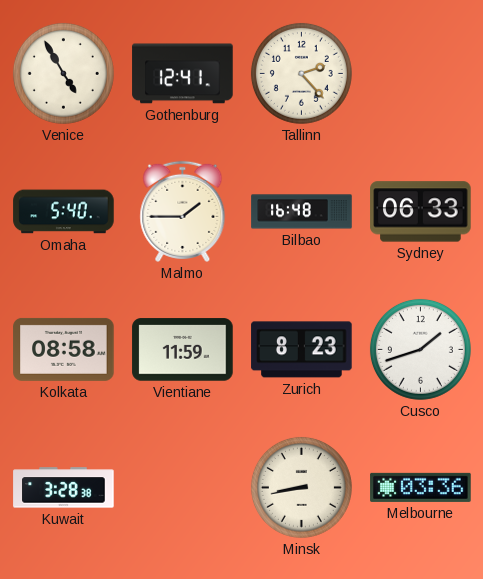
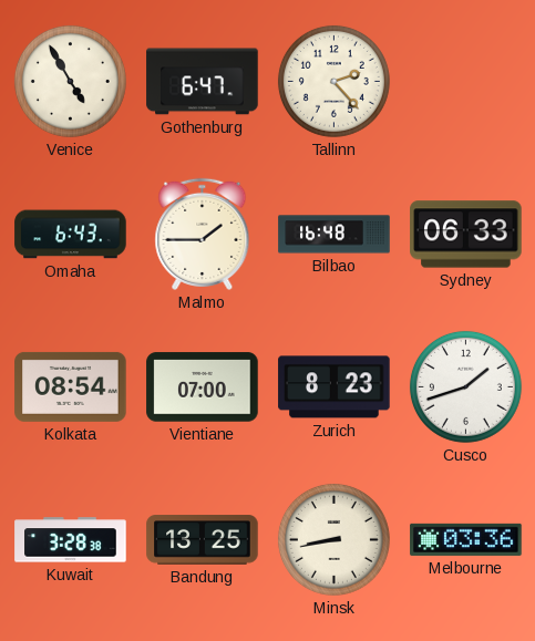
Gothenburg: 12:41 -> 6:47
Omaha: 5:40 -> 6:43
Kolkata: 08:58 -> 08:54
Vientiane: 11:59 -> 07:00
Bandung: none -> 13:25
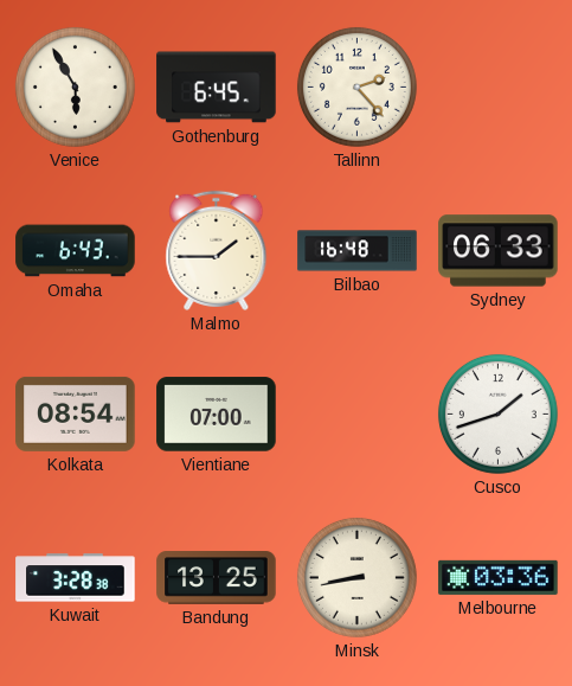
Venice: 4:55 -> 5:55
Gothenburg: 6:47 -> 6:45
Zurich: 8:23 -> none
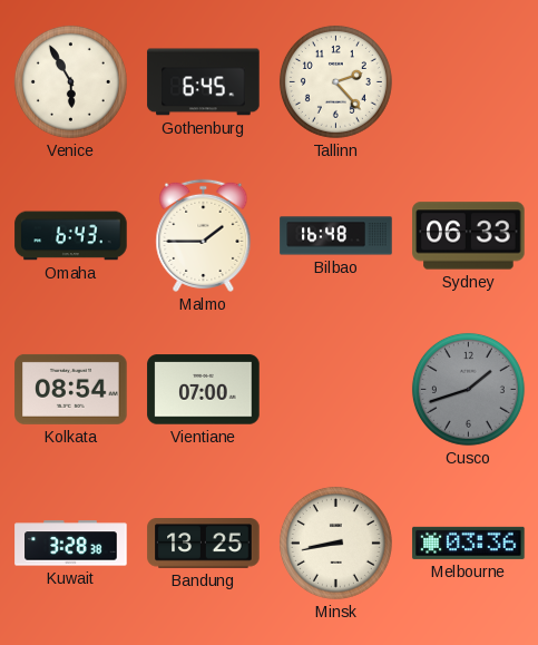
Cusco dial: white -> grey
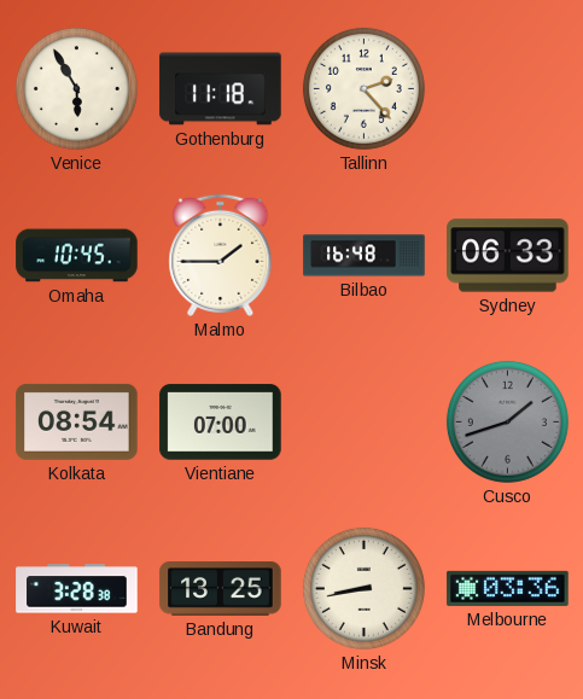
Gothenburg: 6:45 -> 11:18
Omaha: 6:43 -> 10:45
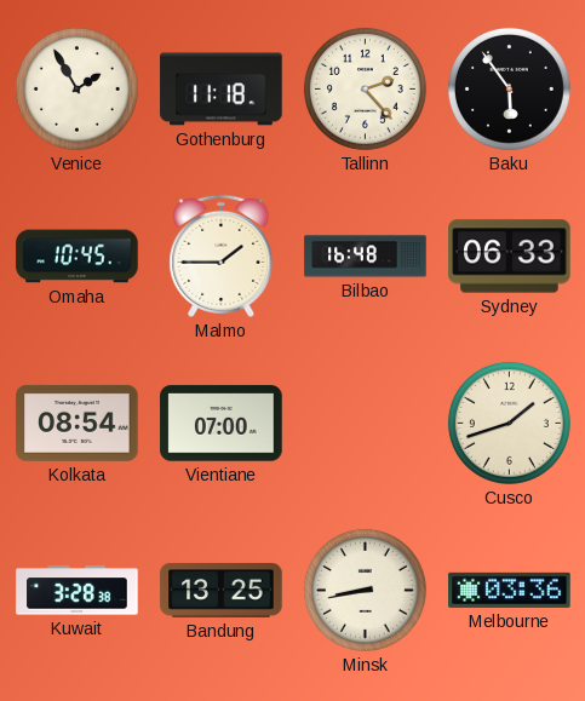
Venice: 5:55 -> 1:55
Baku: none -> 5:54
Cusco dial: grey -> cream
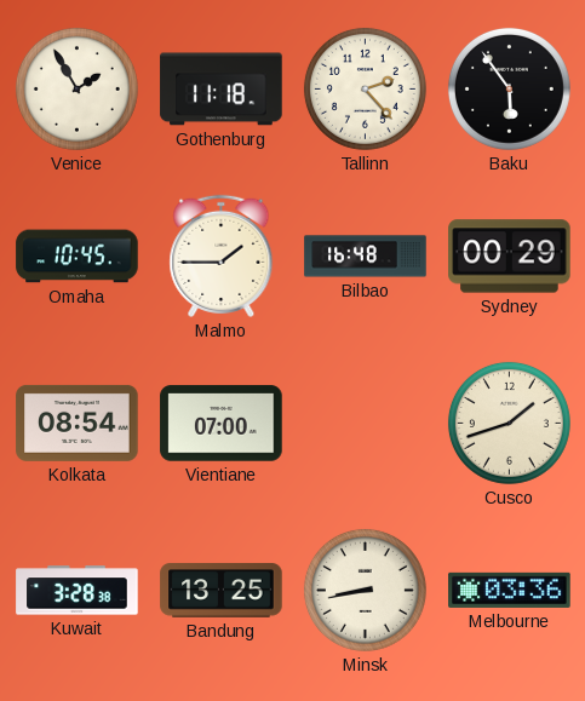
Sydney: 06:33 -> 00:29
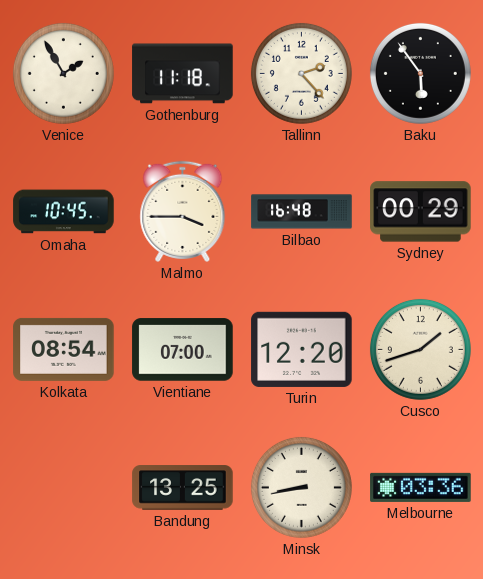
Malmo: 1:45 -> 3:45
Turin: none -> 12:20
Kuwait: 3:28 -> none
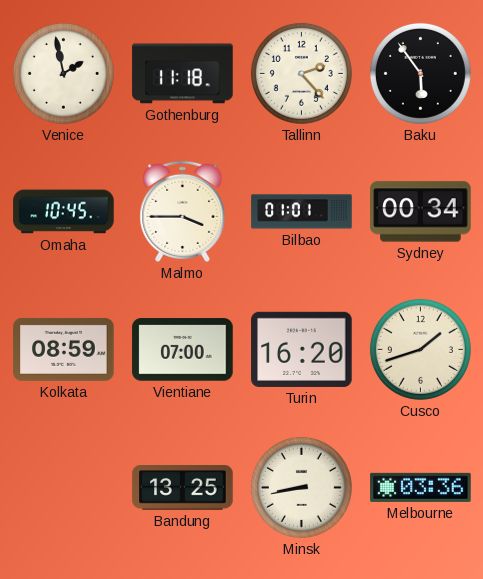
Venice: 1:55 -> 1:58
Bilbao: 16:48 -> 01:01
Sydney: 00:29 -> 00:34
Kolkata: 08:54 -> 08:59
Turin: 12:20 -> 16:20
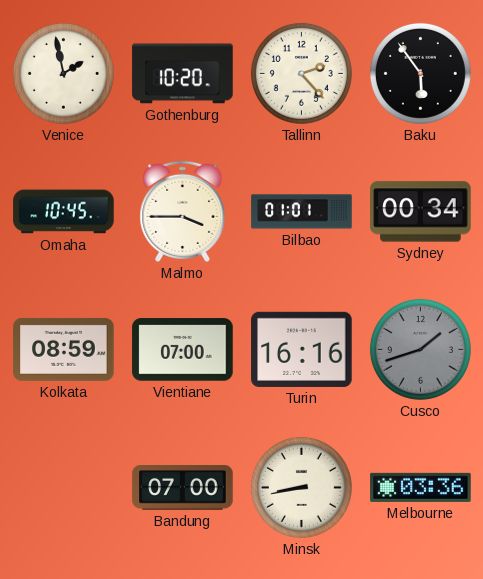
Gothenburg: 11:18 -> 10:20
Turin: 16:20 -> 16:16
Cusco dial: cream -> grey
Bandung: 13:25 -> 07:00
